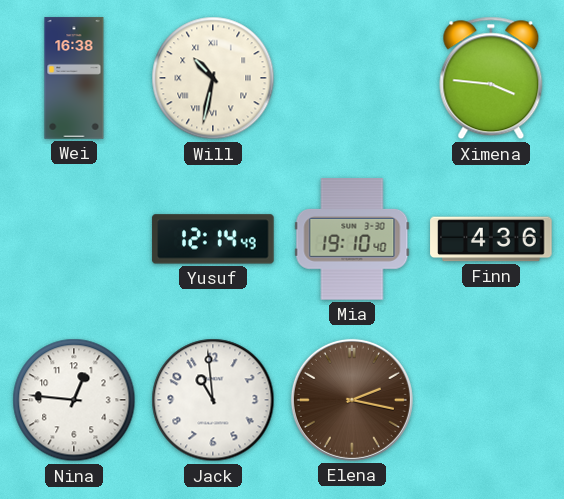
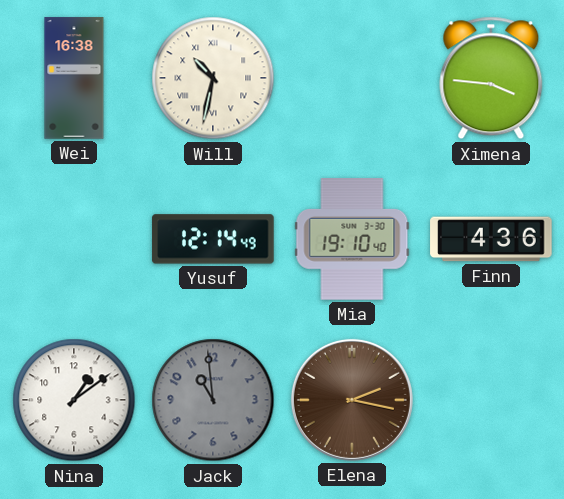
Nina: 12:46 -> 1:09
Jack dial: white -> grey
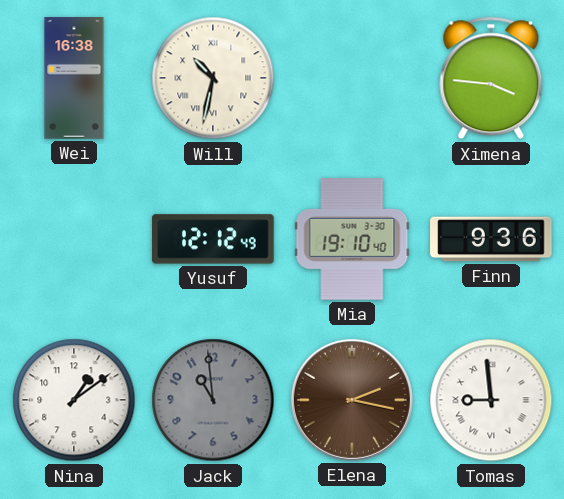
Yusuf: 12:14 -> 12:12
Finn: 4:36 -> 9:36
Tomas: none -> 8:59
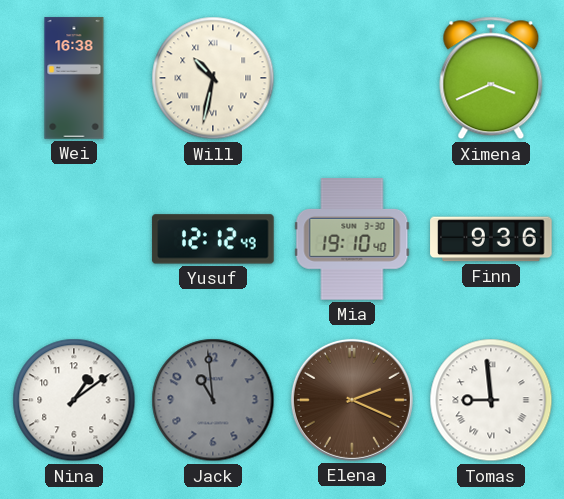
Ximena: 3:46 -> 3:41
Elena: 2:17 -> 2:19
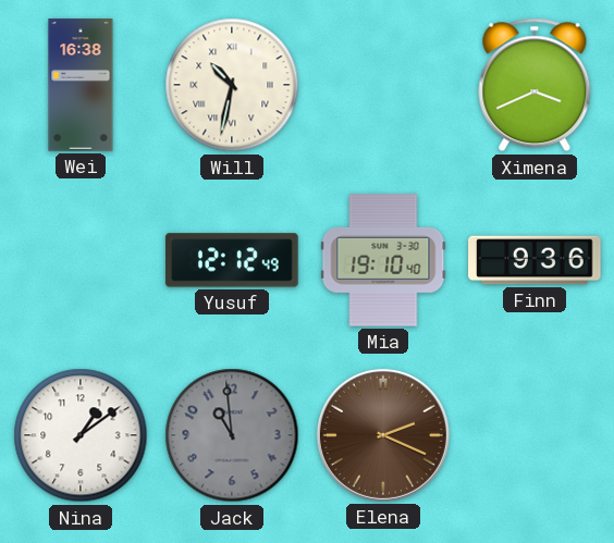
Tomas: 8:59 -> none
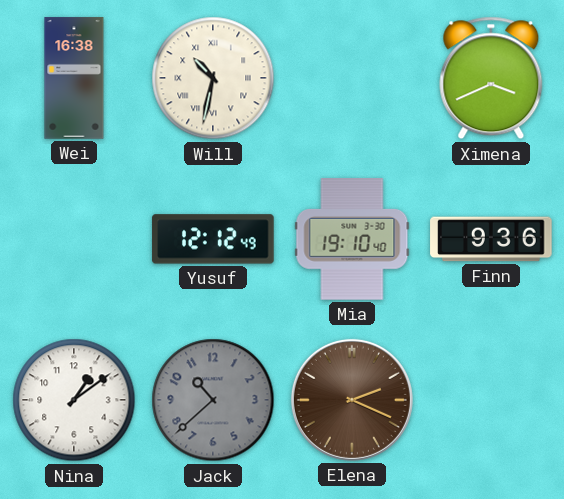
Jack: 10:59 -> 10:38
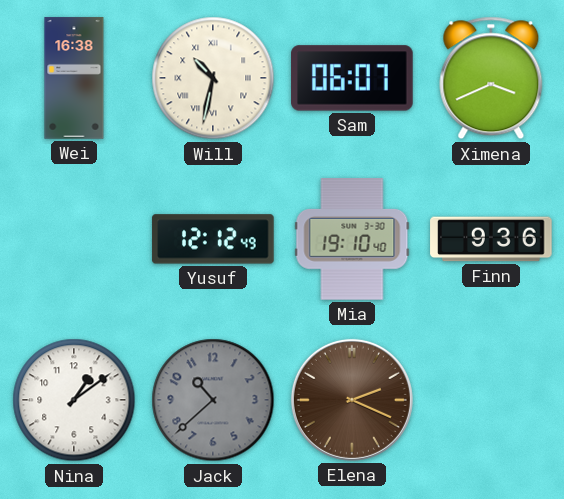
Sam: none -> 06:07
